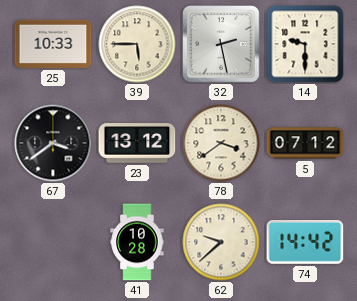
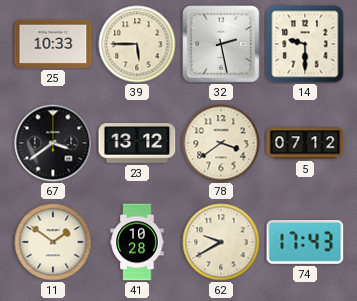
11: none -> 1:51
62: 9:38 -> 9:40
74: 14:42 -> 17:43
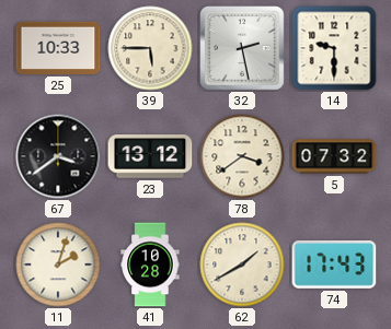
5: 07:12 -> 07:32
11: 1:51 -> 2:03
62: 9:40 -> 1:40
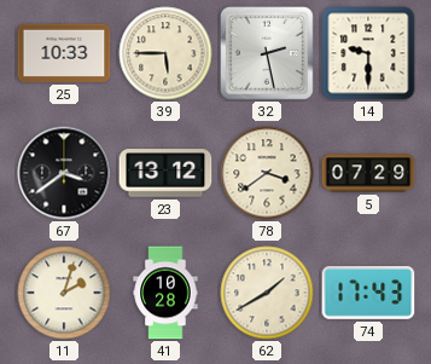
5: 07:32 -> 07:29
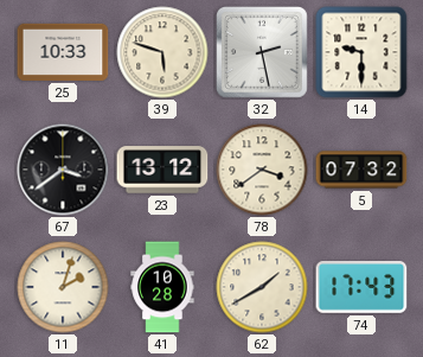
39: 5:45 -> 5:48
5: 07:29 -> 07:32
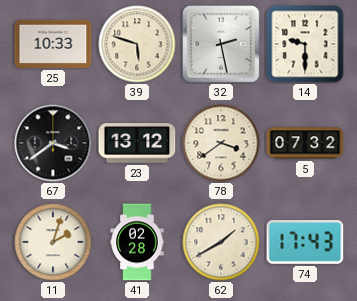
41: 10:28 -> 02:28
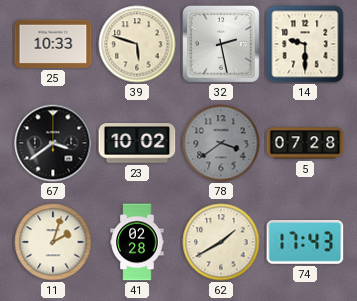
23: 13:12 -> 10:02
78 dial: cream -> grey
5: 07:32 -> 07:28
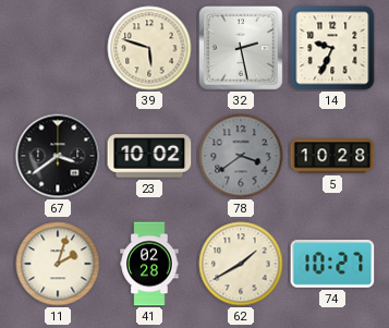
25: 10:33 -> none
14: 9:30 -> 9:34
5: 07:28 -> 10:28
74: 17:43 -> 10:27
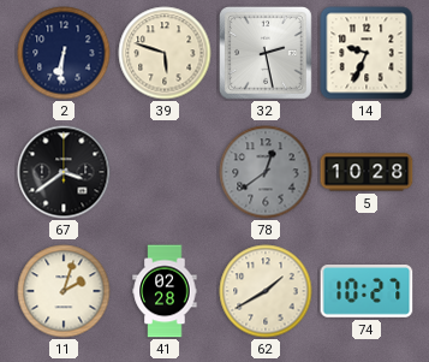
2: none -> 6:31
23: 10:02 -> none
78: 3:39 -> 12:39
